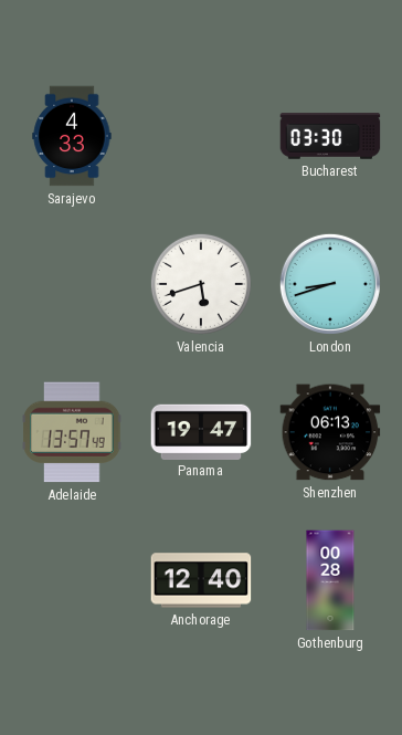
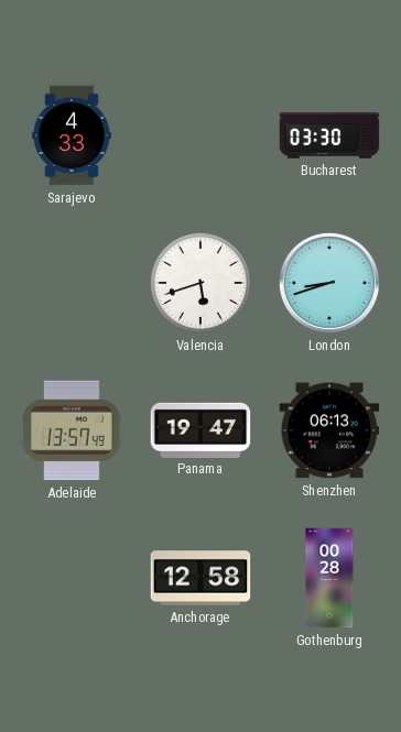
Anchorage: 12:40 -> 12:58
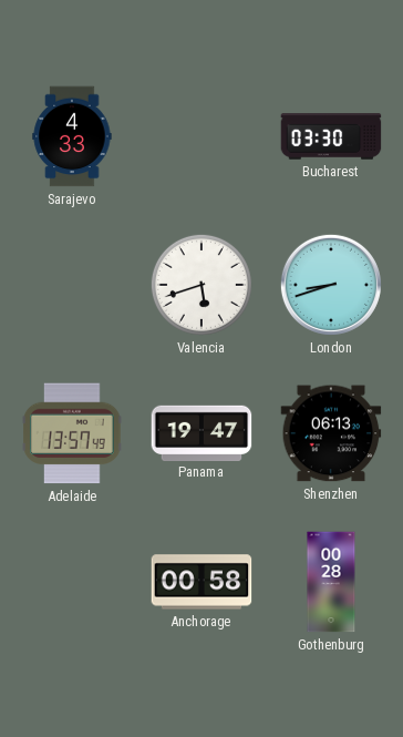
Anchorage: 12:58 -> 00:58
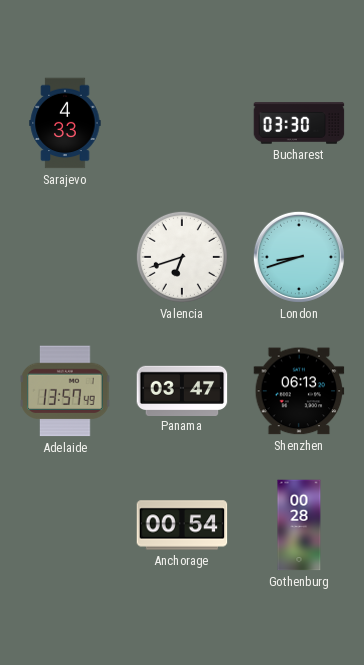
Valencia: 5:42 -> 6:42
Panama: 19:47 -> 03:47
Anchorage: 00:58 -> 00:54
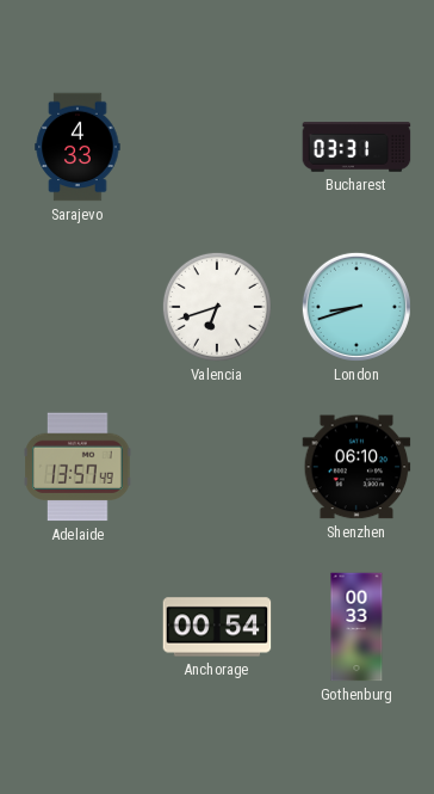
Bucharest: 03:30 -> 03:31
Panama: 03:47 -> none
Shenzhen: 06:13 -> 06:10
Gothenburg: 00:28 -> 00:33
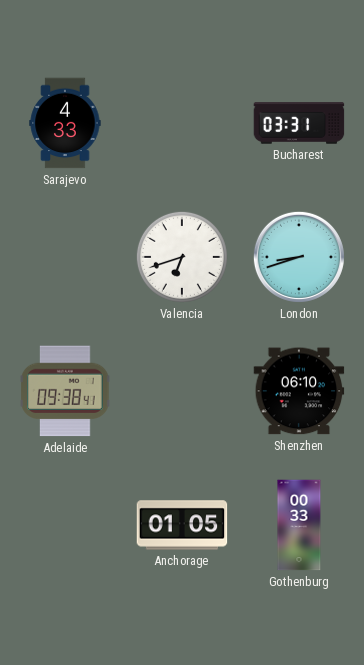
Adelaide: 13:57 -> 09:38
Anchorage: 00:54 -> 01:05
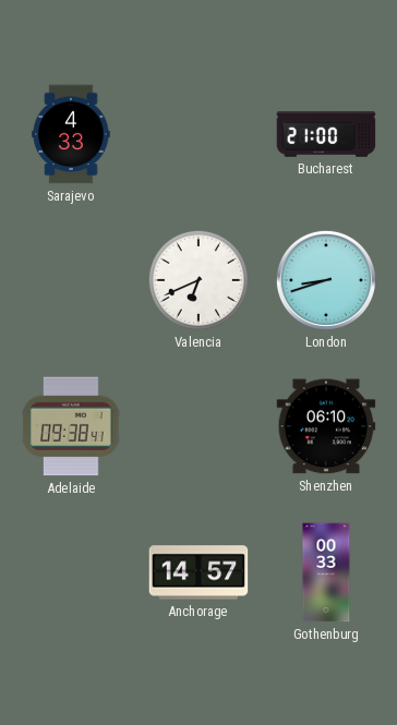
Bucharest: 03:31 -> 21:00
Valencia: 6:42 -> 6:41
Anchorage: 01:05 -> 14:57
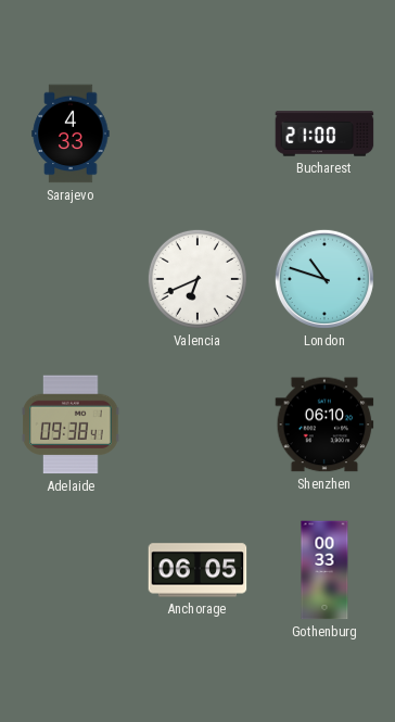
London: 8:42 -> 10:48
Anchorage: 14:57 -> 06:05
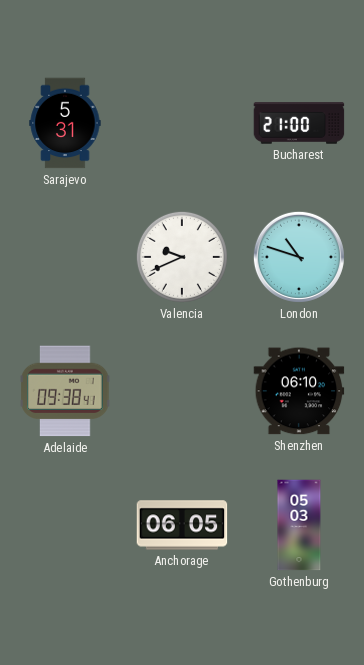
Sarajevo: 4:33 -> 5:31
Valencia: 6:41 -> 9:41
Gothenburg: 00:33 -> 05:03
